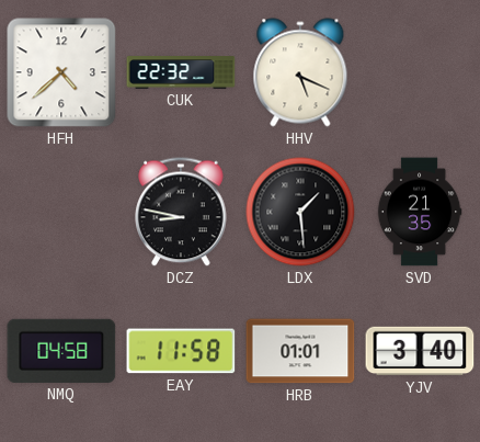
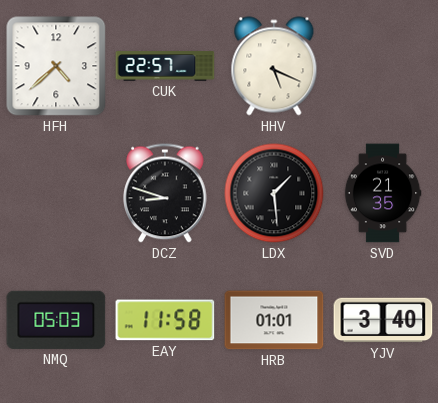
CUK: 22:32 -> 22:57
DCZ: 8:47 -> 8:48
NMQ: 04:58 -> 05:03
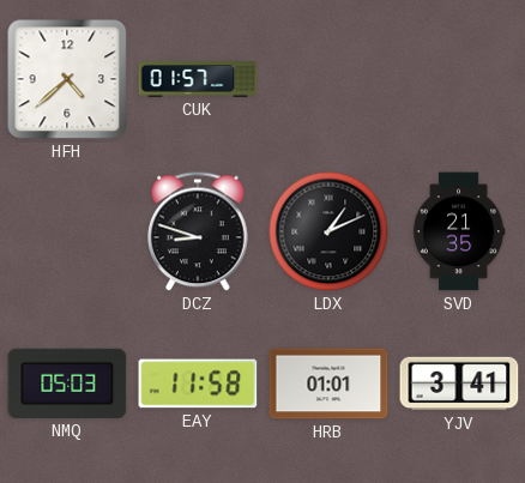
CUK: 22:57 -> 01:57
HHV: 5:19 -> none
LDX: 1:29 -> 1:11
YJV: 3:40 -> 3:41
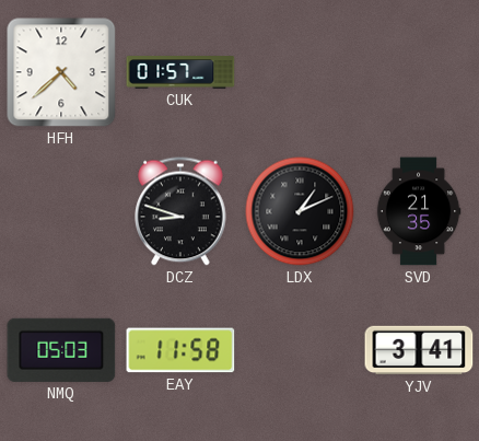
HRB: 01:01 -> none
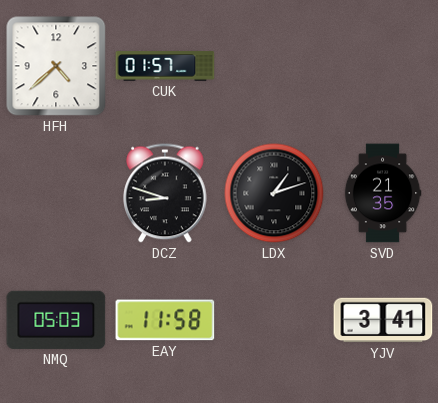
LDX: 1:11 -> 1:12
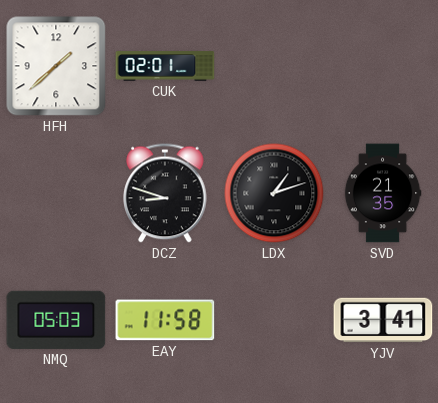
HFH: 4:38 -> 1:38
CUK: 01:57 -> 02:01
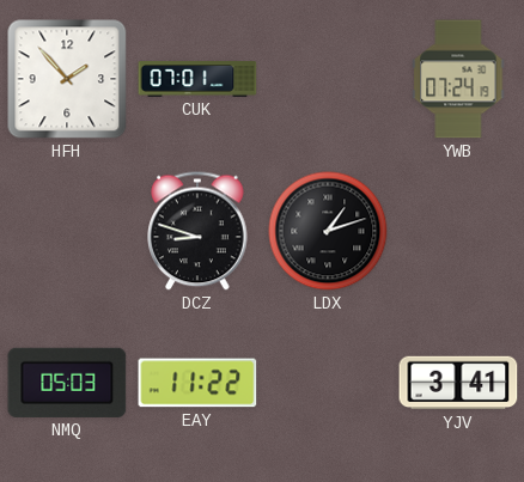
HFH: 1:38 -> 1:53
CUK: 02:01 -> 07:01
YWB: none -> 07:24
SVD: 21:35 -> none
EAY: 11:58 -> 11:22
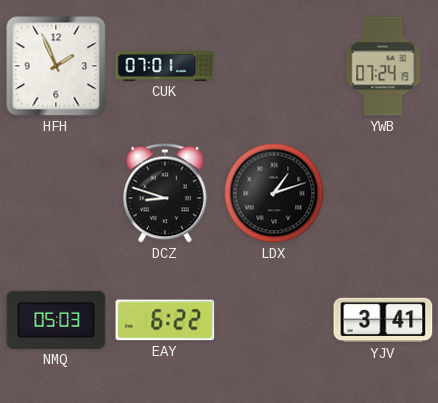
HFH: 1:53 -> 1:56
EAY: 11:22 -> 6:22
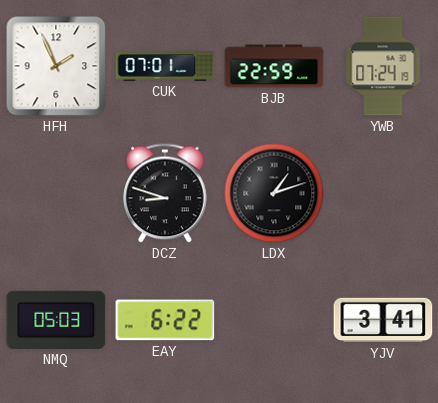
BJB: none -> 22:59
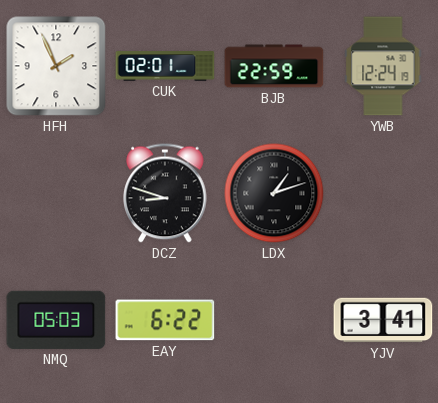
CUK: 07:01 -> 02:01
YWB: 07:24 -> 12:24
